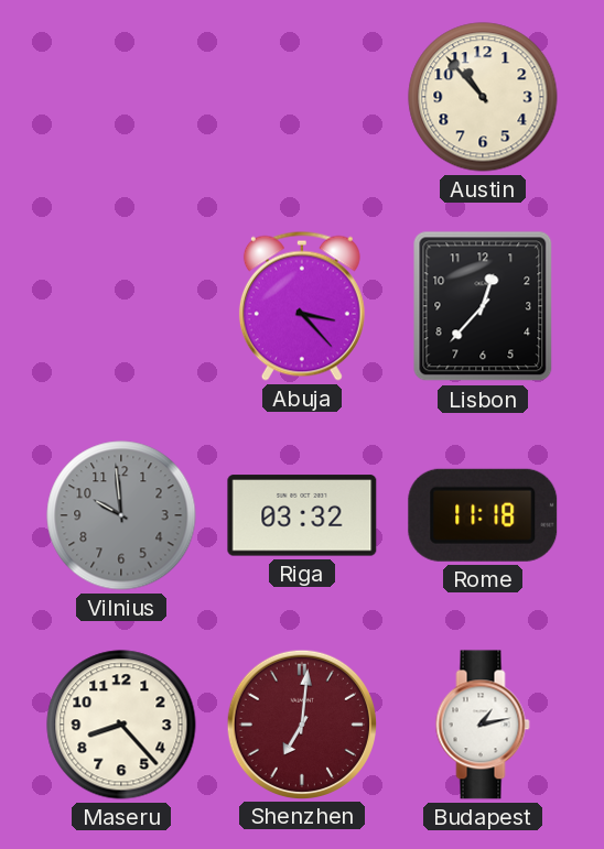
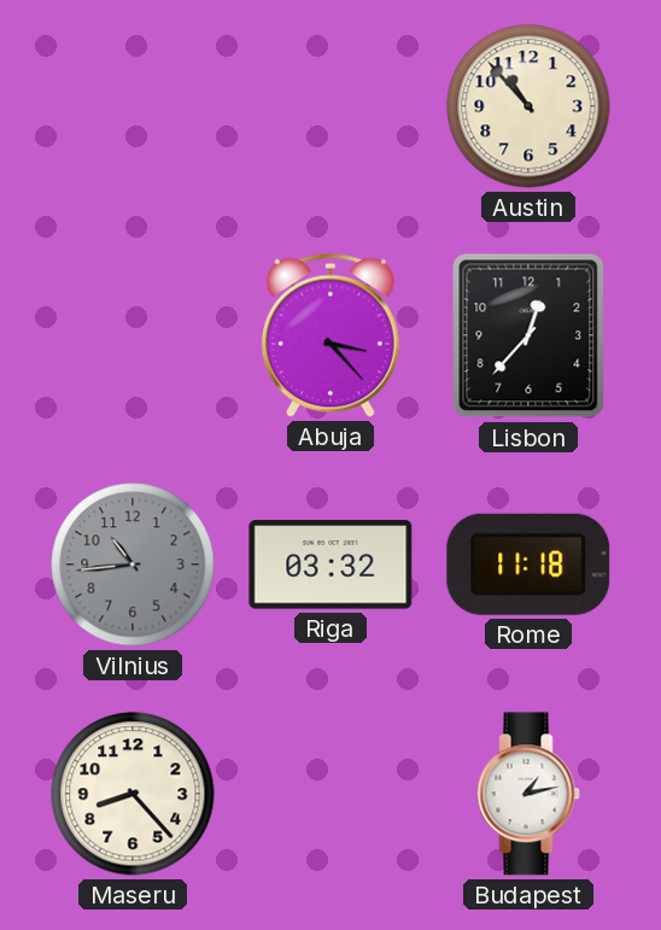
Vilnius: 9:59 -> 10:44
Shenzhen: 7:01 -> none
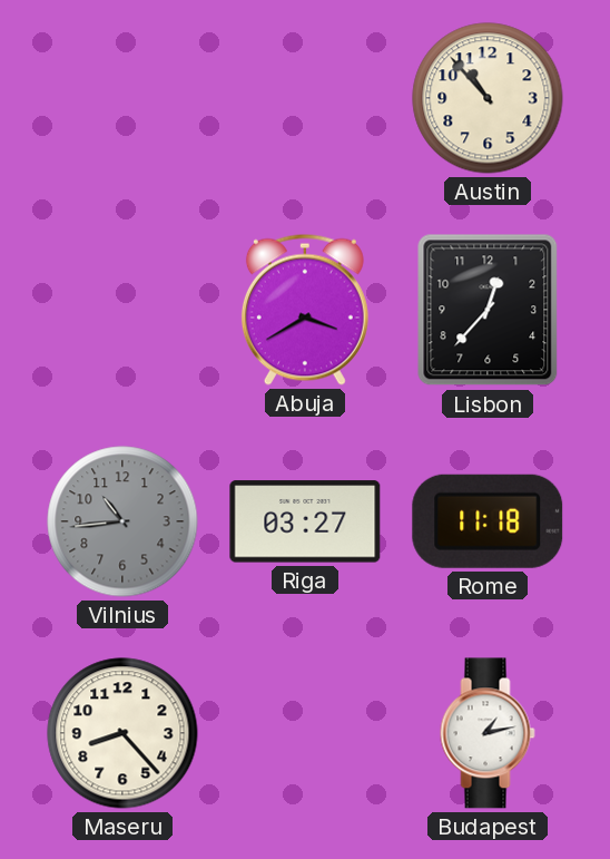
Abuja: 3:23 -> 3:40
Riga: 03:32 -> 03:27
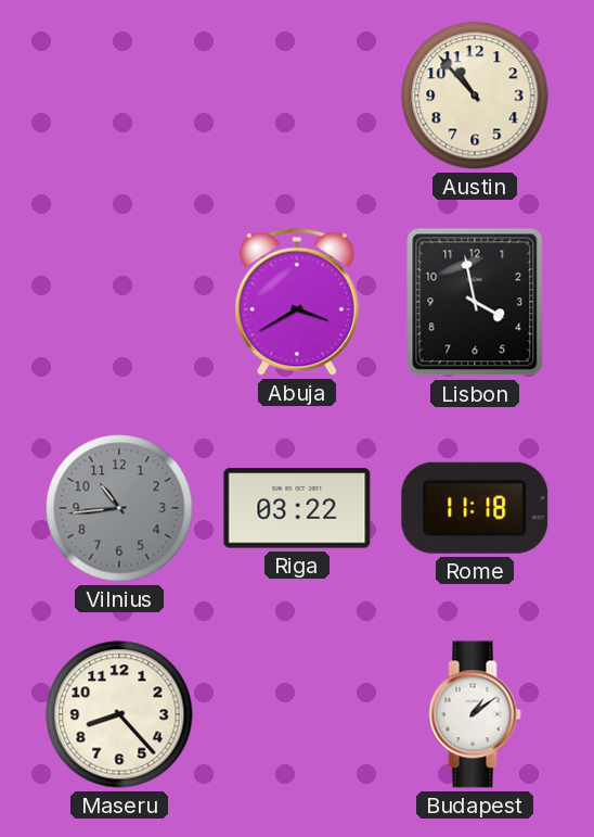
Lisbon: 12:37 -> 3:58
Riga: 03:27 -> 03:22
Budapest: 1:13 -> 1:09
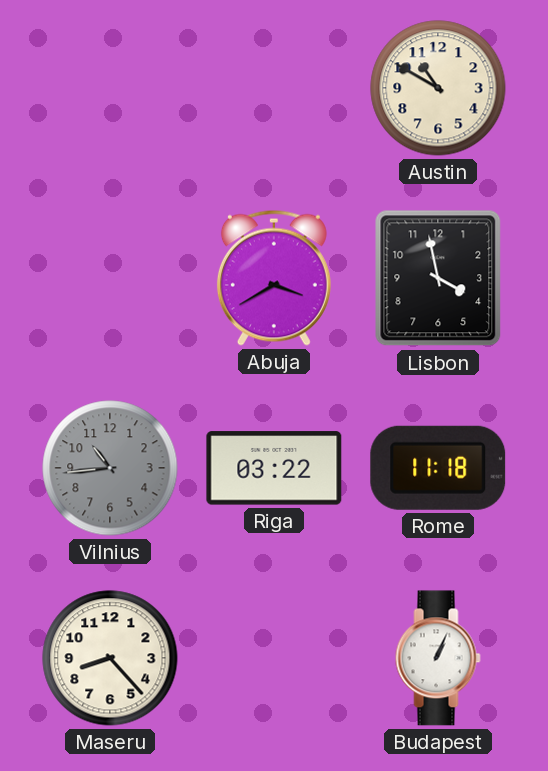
Austin: 10:53 -> 10:50
Budapest: 1:09 -> 1:04
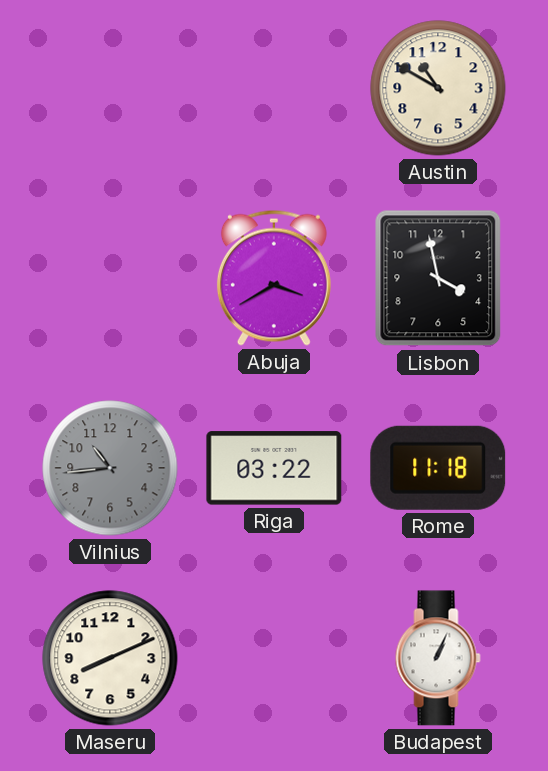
Maseru: 8:23 -> 8:11
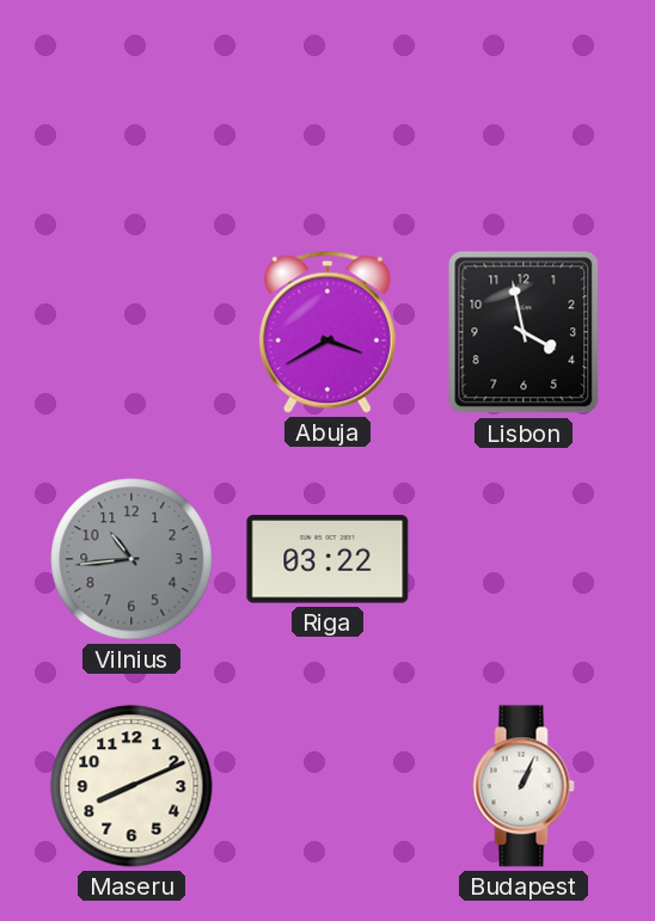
Austin: 10:50 -> none
Rome: 11:18 -> none
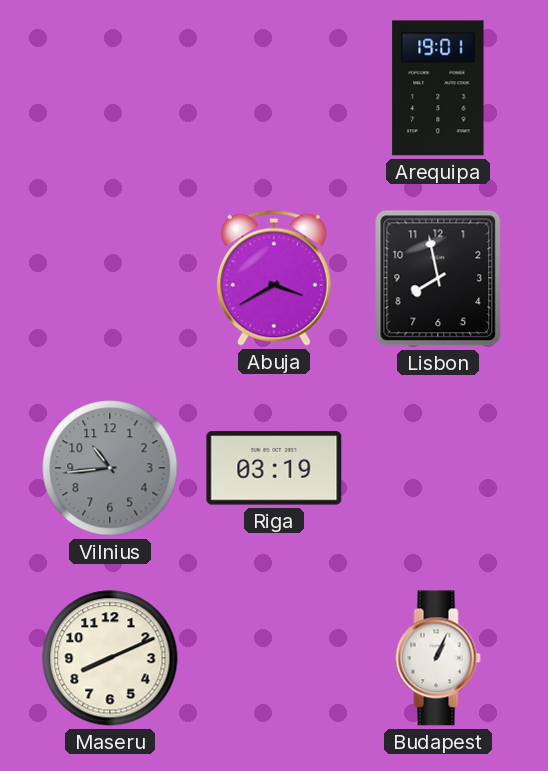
Arequipa: none -> 19:01
Lisbon: 3:58 -> 7:58
Riga: 03:22 -> 03:19
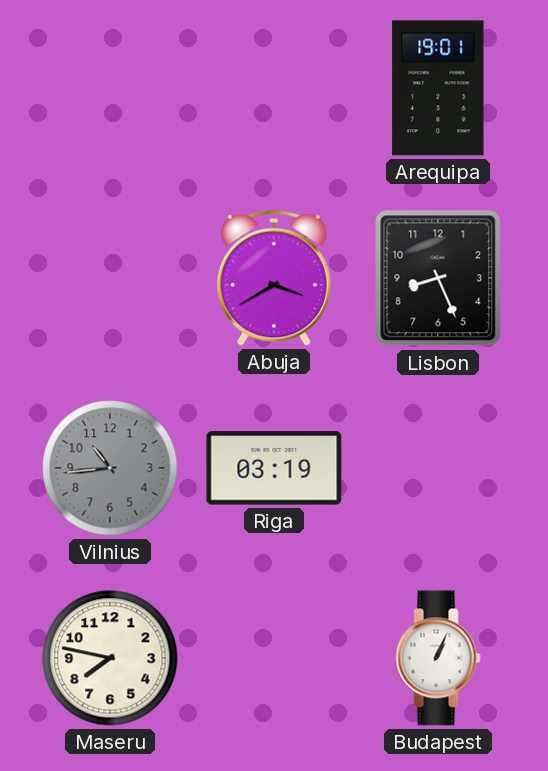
Lisbon: 7:58 -> 8:26
Maseru: 8:11 -> 7:47
